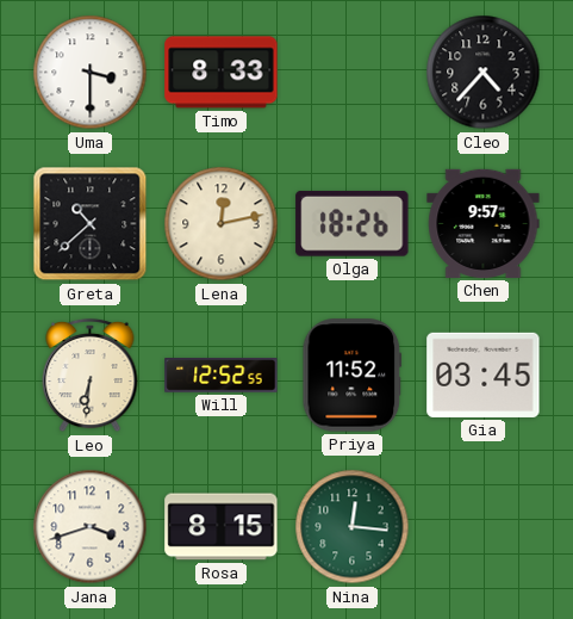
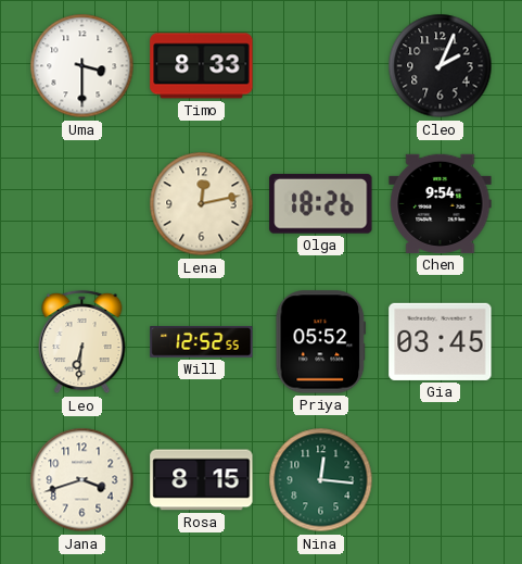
Cleo: 4:37 -> 2:04
Greta: 10:38 -> none
Chen: 9:57 -> 9:54
Priya: 11:52 -> 05:52
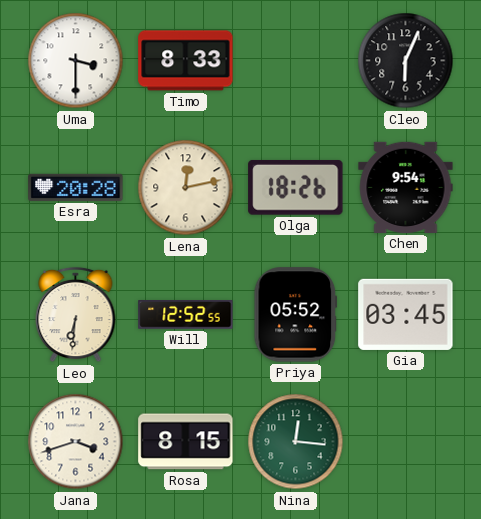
Cleo: 2:04 -> 6:04
Esra: none -> 20:28
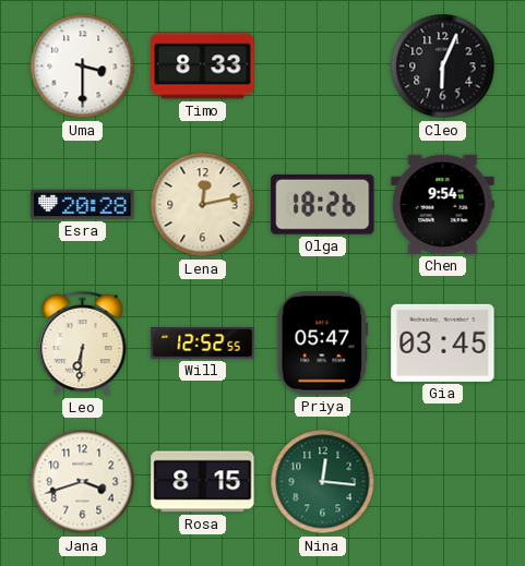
Priya: 05:52 -> 05:47
